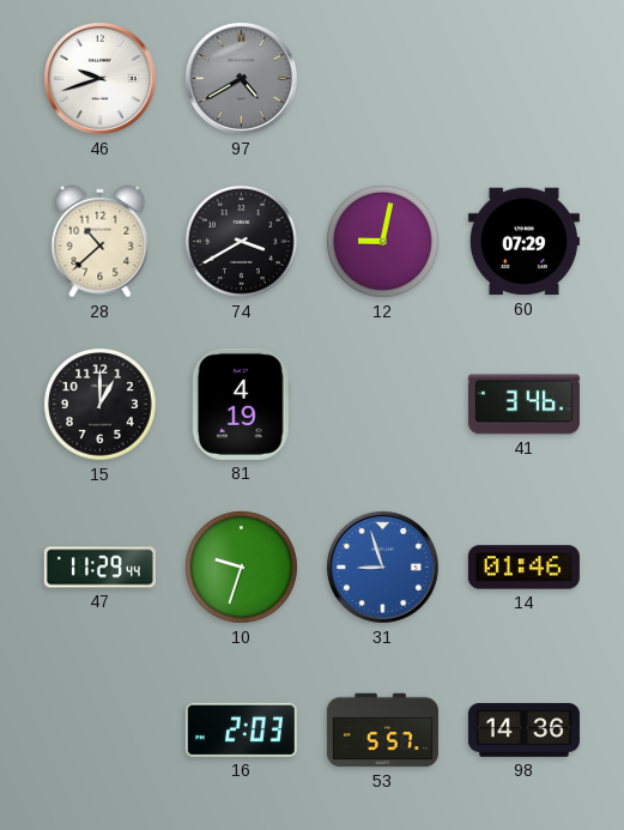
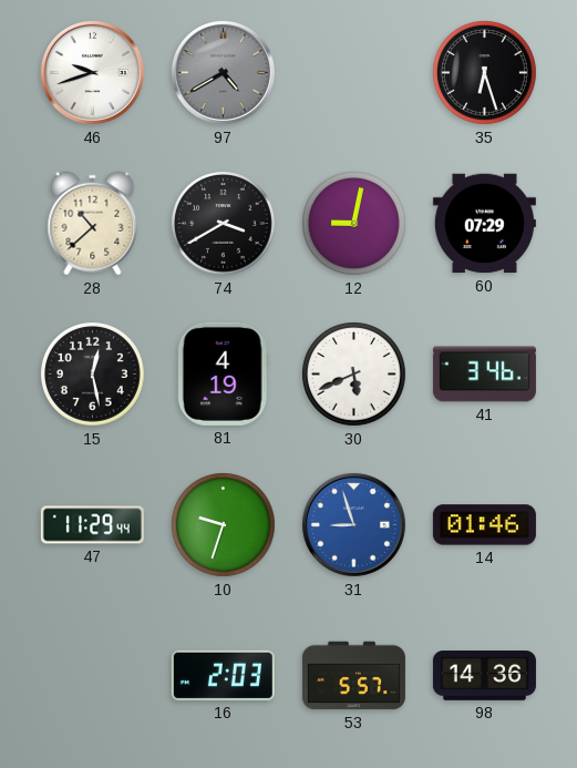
35: none -> 6:27
15: 1:00 -> 12:28
30: none -> 5:41
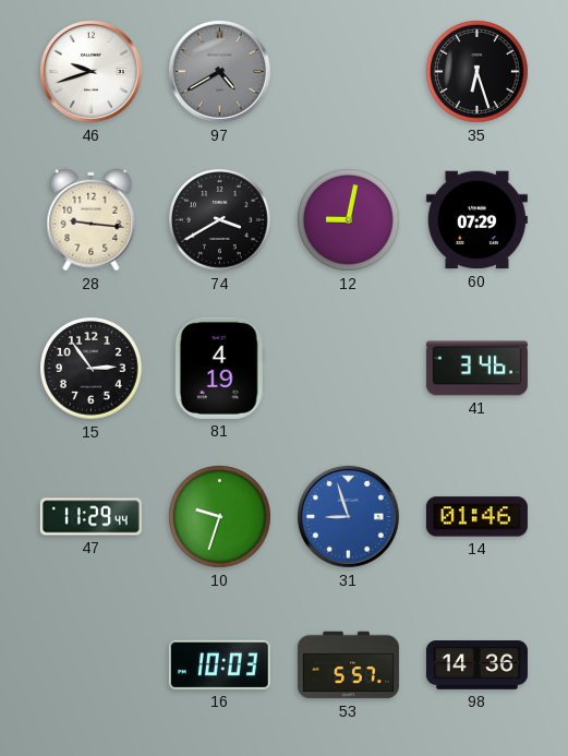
28: 10:38 -> 9:16
15: 12:28 -> 2:54
30: 5:41 -> none
16: 2:03 -> 10:03
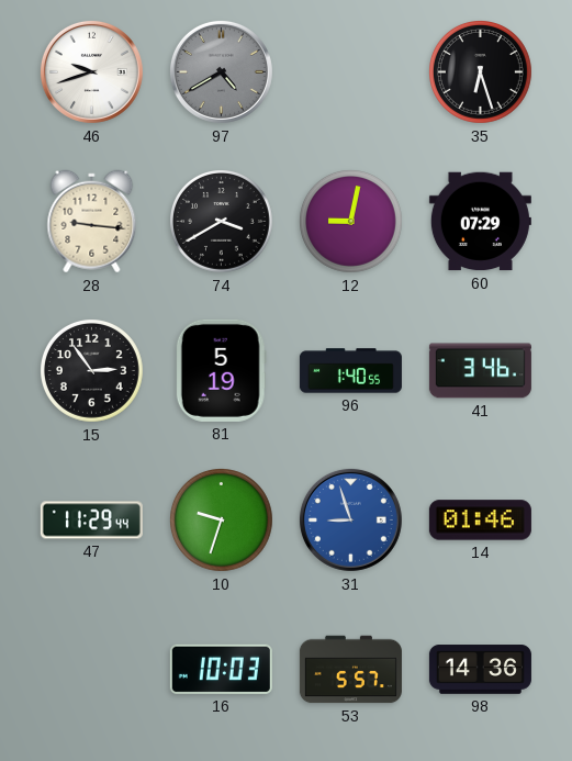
81: 4:19 -> 5:19
96: none -> 1:40
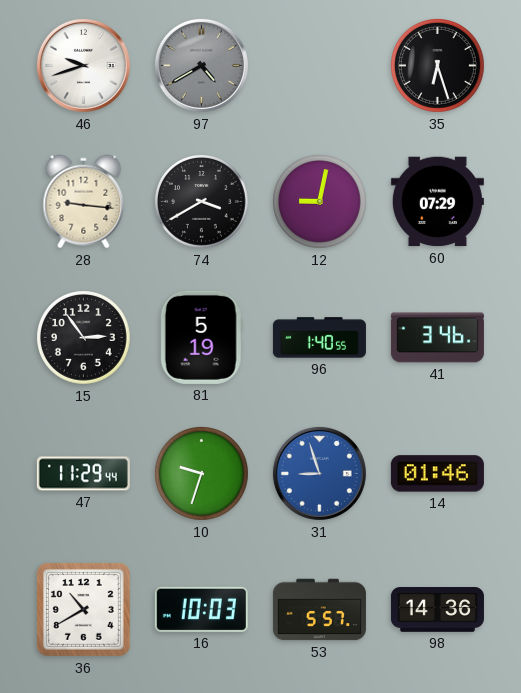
36: none -> 10:40
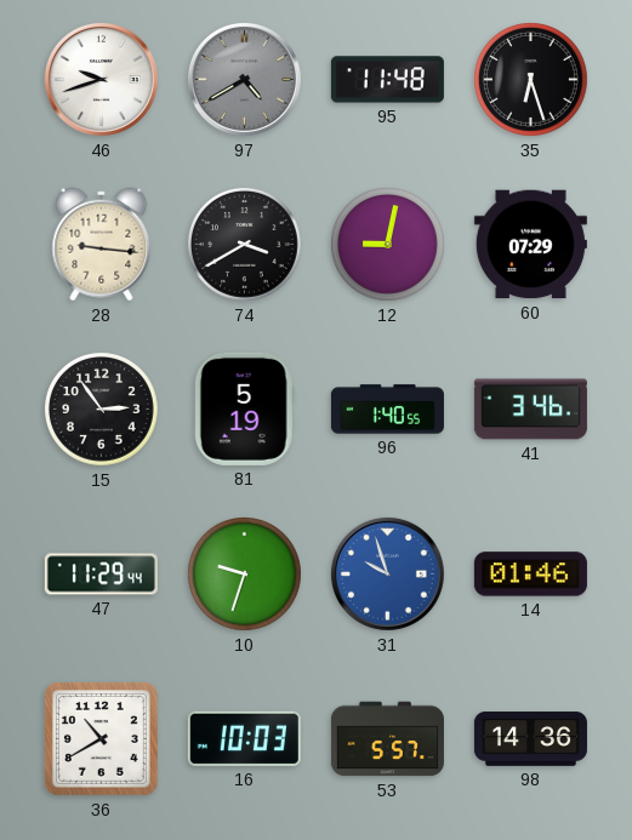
95: none -> 11:48
31: 8:57 -> 9:57
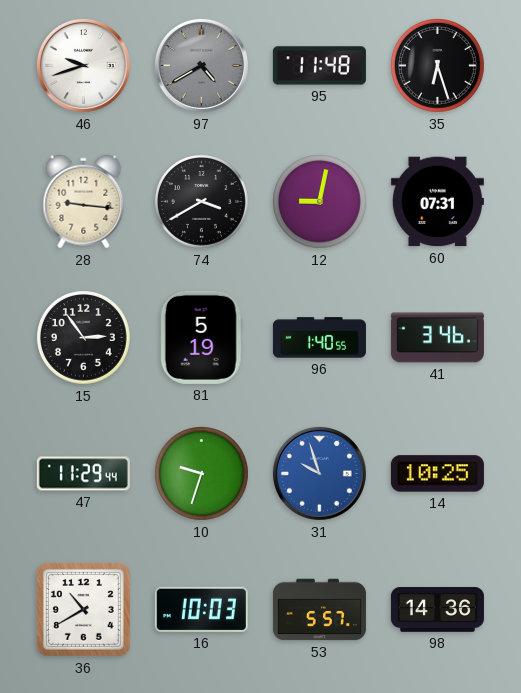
60: 07:29 -> 07:31
14: 01:46 -> 10:25
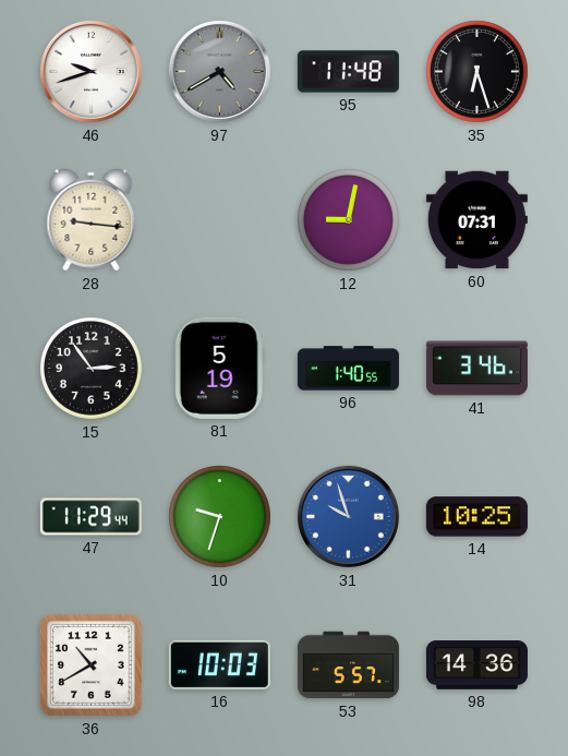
74: 3:40 -> none
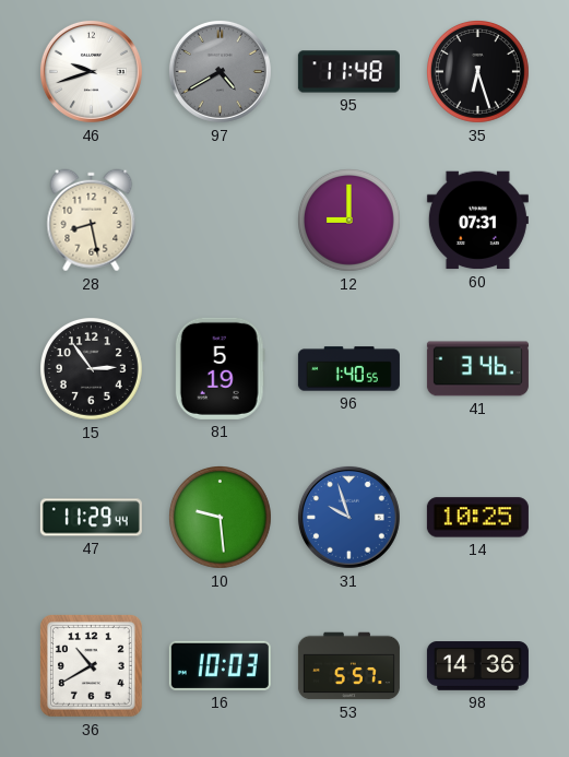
28: 9:16 -> 8:28
12: 9:02 -> 9:00
10: 9:33 -> 9:29
